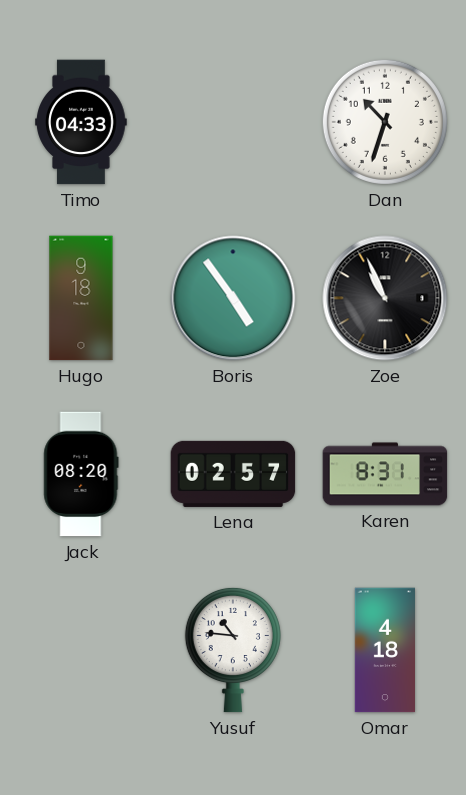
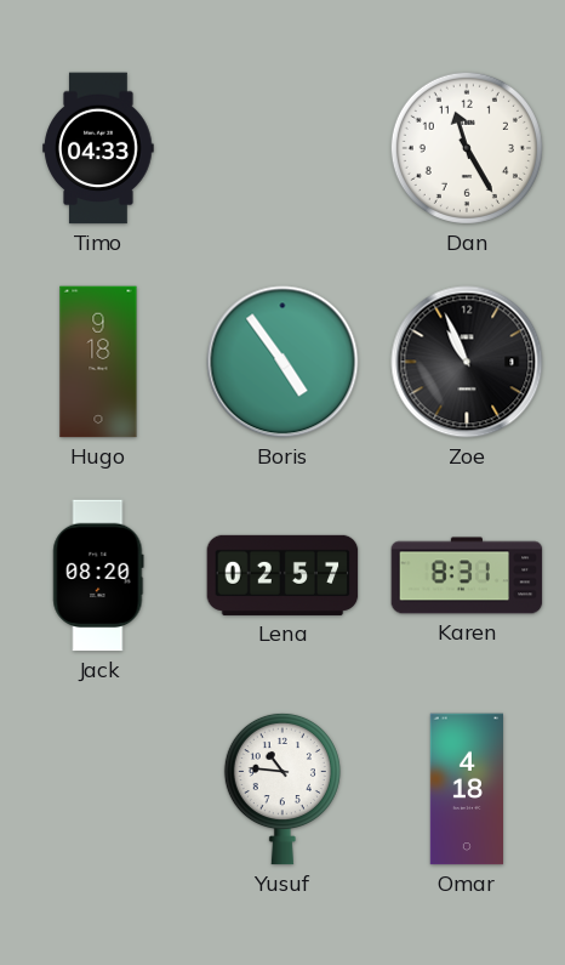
Dan: 10:33 -> 11:25
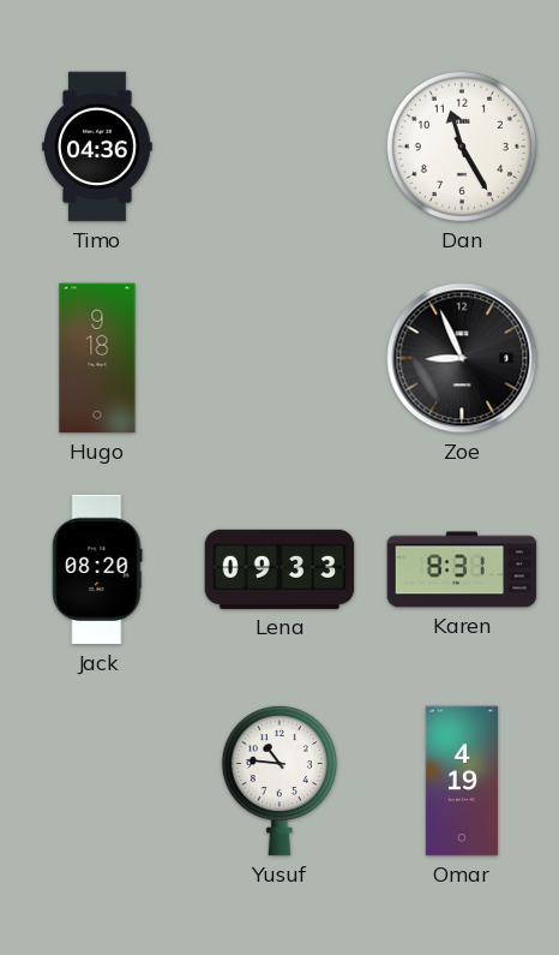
Timo: 04:33 -> 04:36
Boris: 4:54 -> none
Zoe: 10:56 -> 8:56
Lena: 02:57 -> 09:33
Omar: 4:18 -> 4:19
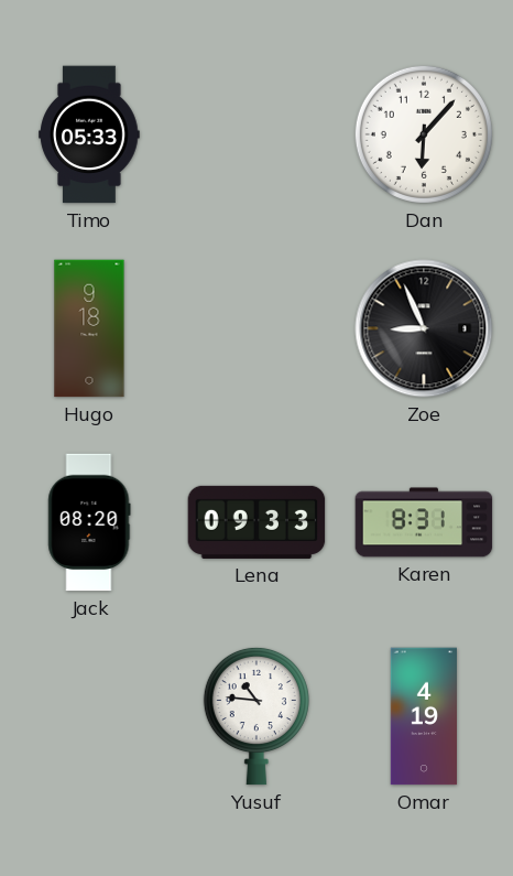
Timo: 04:36 -> 05:33
Dan: 11:25 -> 6:07
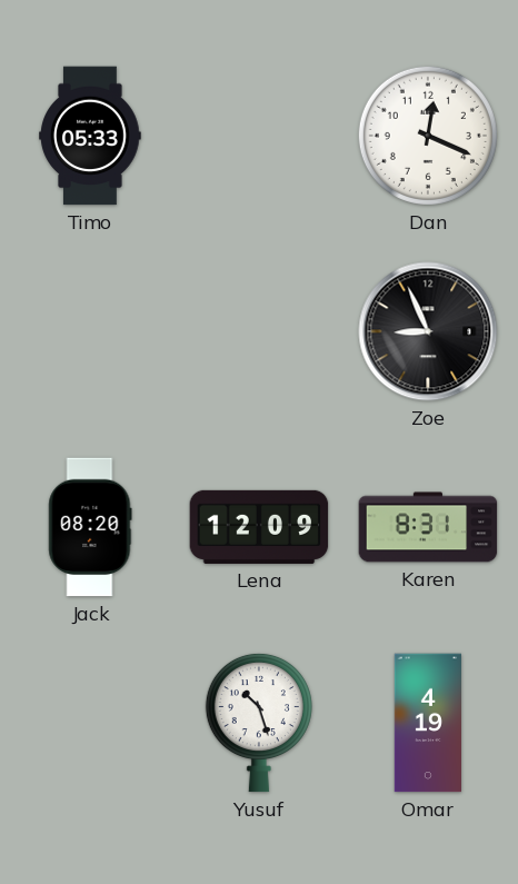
Dan: 6:07 -> 12:19
Hugo: 9:18 -> none
Lena: 09:33 -> 12:09
Yusuf: 10:46 -> 10:27
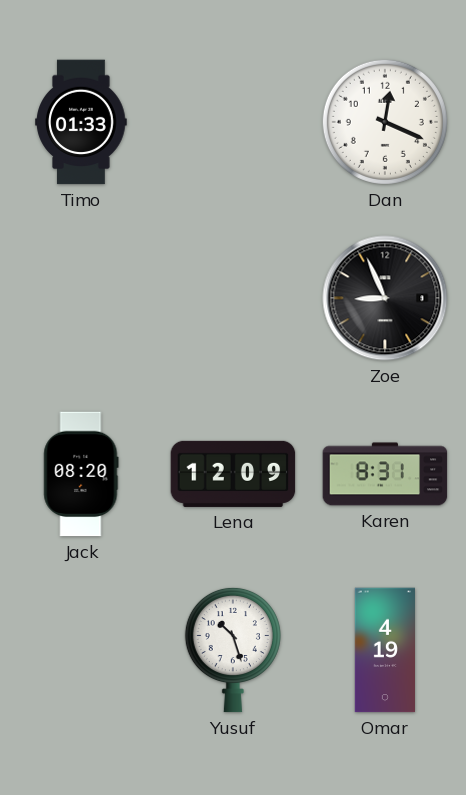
Timo: 05:33 -> 01:33
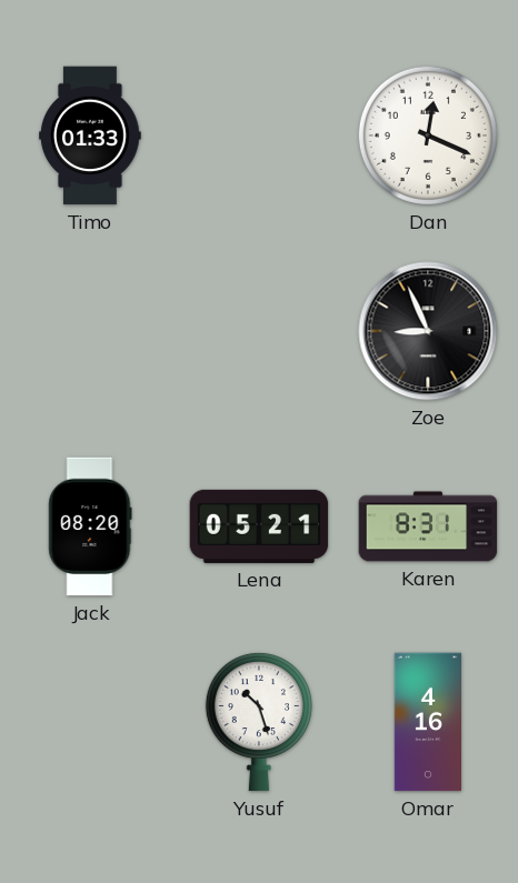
Lena: 12:09 -> 05:21
Omar: 4:19 -> 4:16
